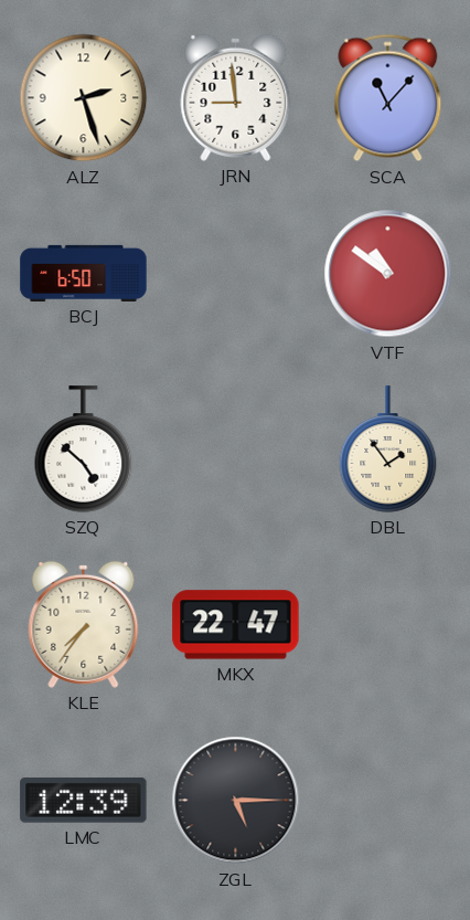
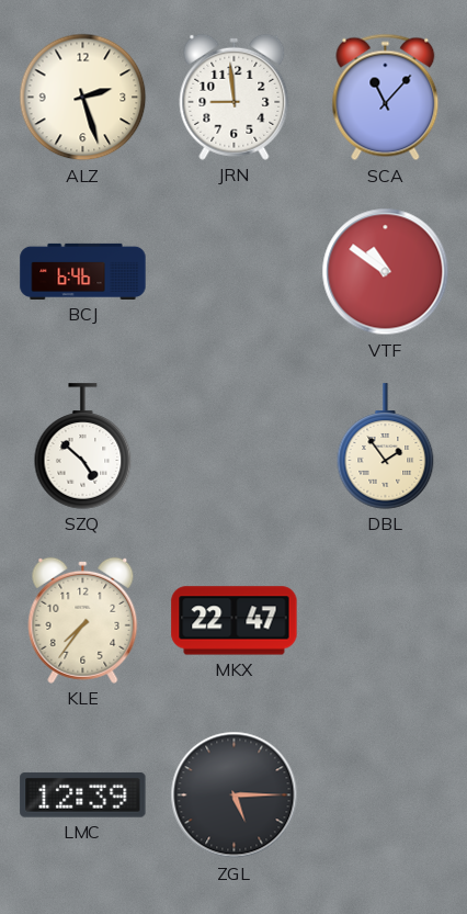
BCJ: 6:50 -> 6:46
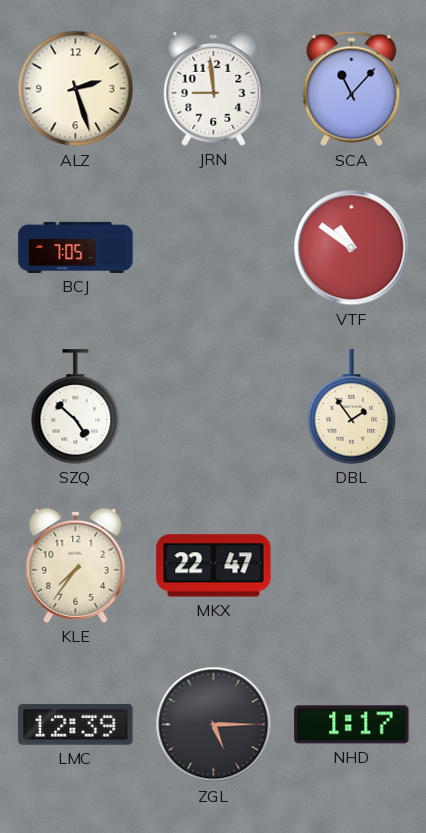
BCJ: 6:46 -> 7:05
NHD: none -> 1:17
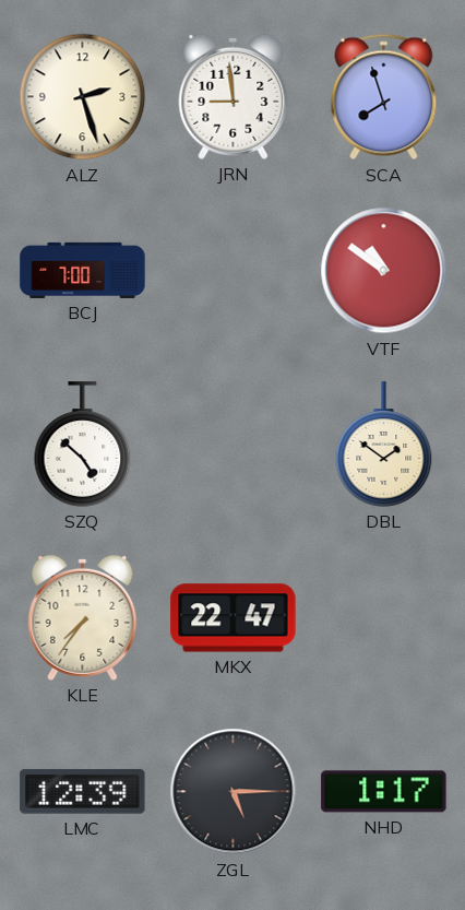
SCA: 11:07 -> 7:57
BCJ: 7:05 -> 7:00
DBL: 1:54 -> 1:51
